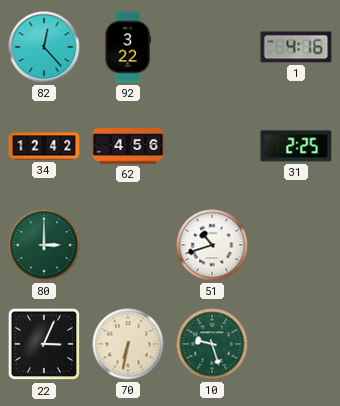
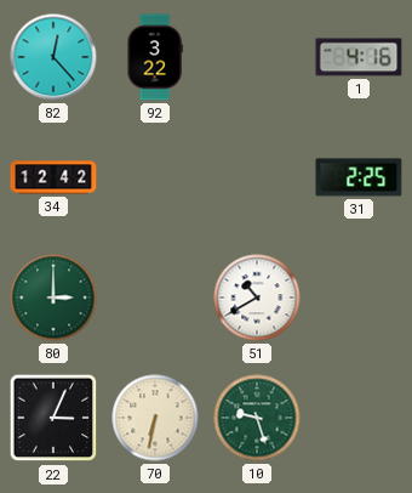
62: 4:56 -> none
51: 10:42 -> 10:40
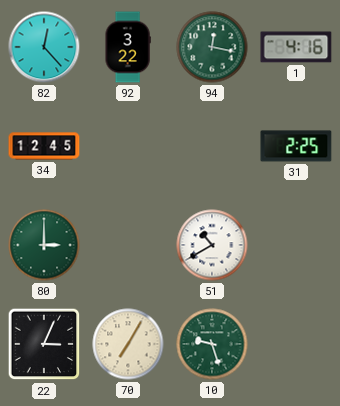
94: none -> 12:17
34: 12:42 -> 12:45
70: 6:32 -> 7:05
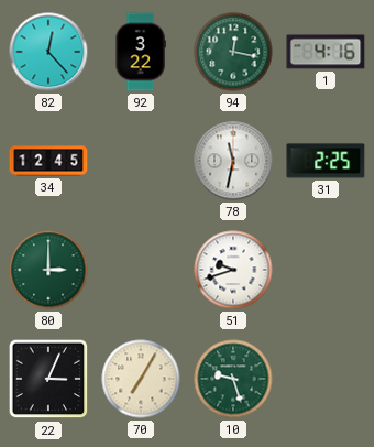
78: none -> 11:32
51: 10:40 -> 9:42
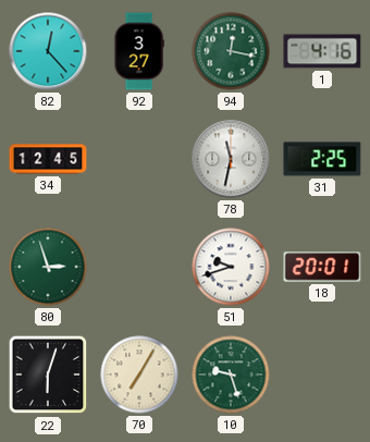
92: 3:22 -> 3:27
80: 3:00 -> 2:57
18: none -> 20:01
22: 3:04 -> 6:03
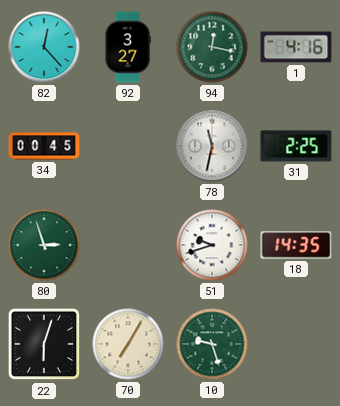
34: 12:45 -> 00:45
18: 20:01 -> 14:35
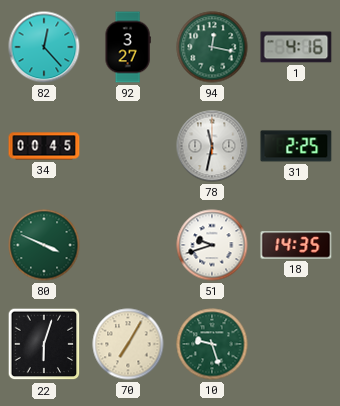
80: 2:57 -> 3:49
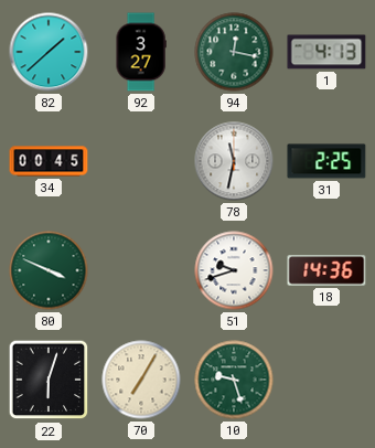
82: 12:23 -> 1:38
1: 4:16 -> 4:13
18: 14:35 -> 14:36
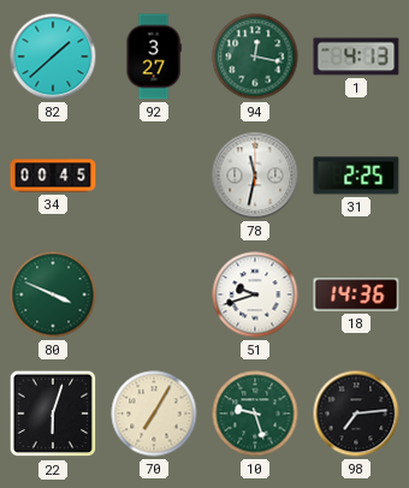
98: none -> 7:14
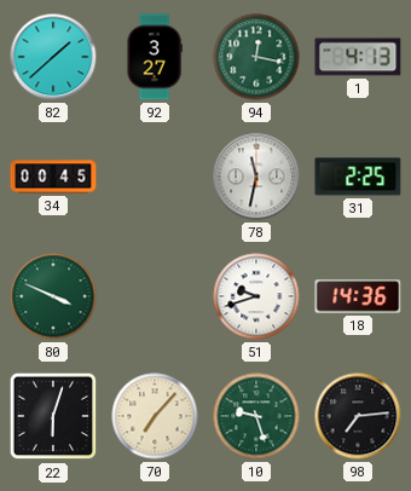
70: 7:05 -> 7:07
